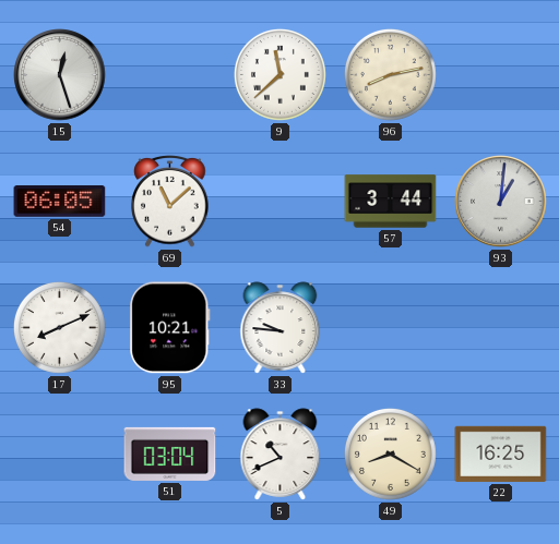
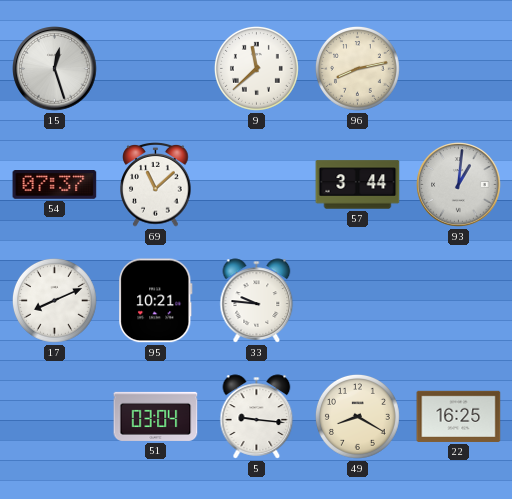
54: 06:05 -> 07:37
5: 10:41 -> 9:16
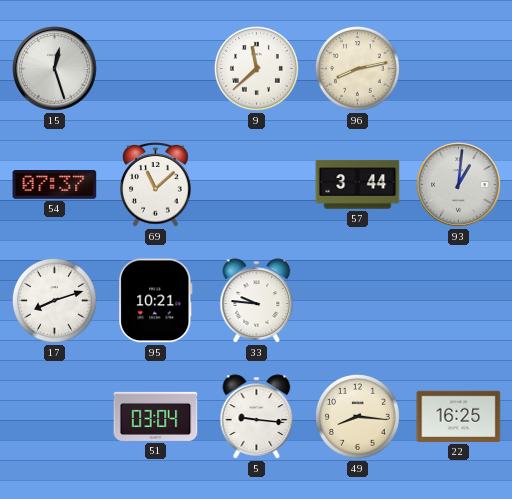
17: 8:11 -> 8:12
49: 8:20 -> 8:16
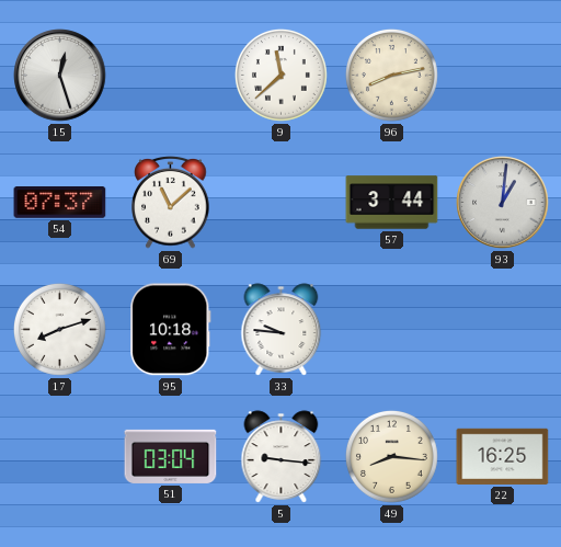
95: 10:21 -> 10:18
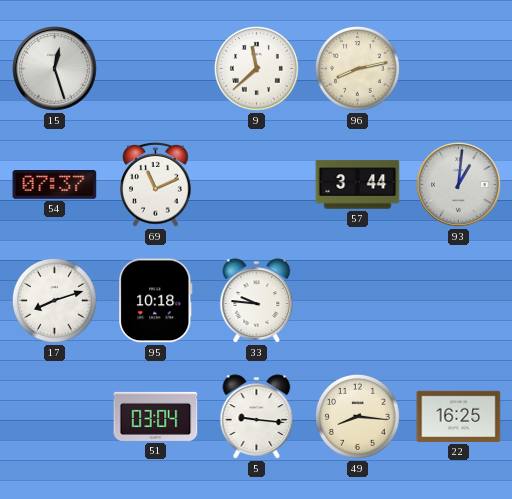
69: 11:08 -> 11:11
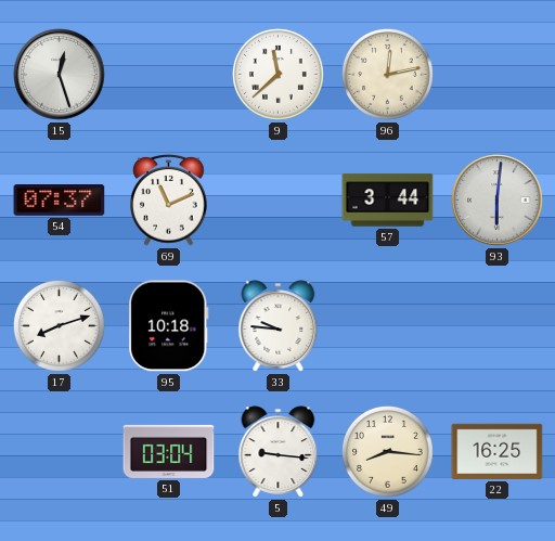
96: 8:13 -> 12:13
93: 1:01 -> 6:01
